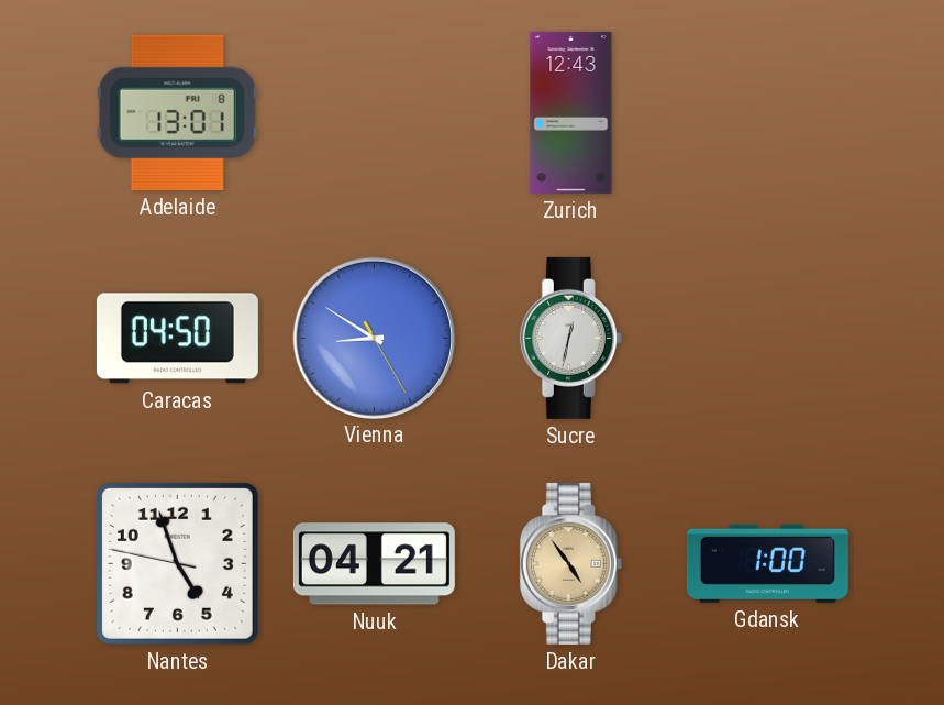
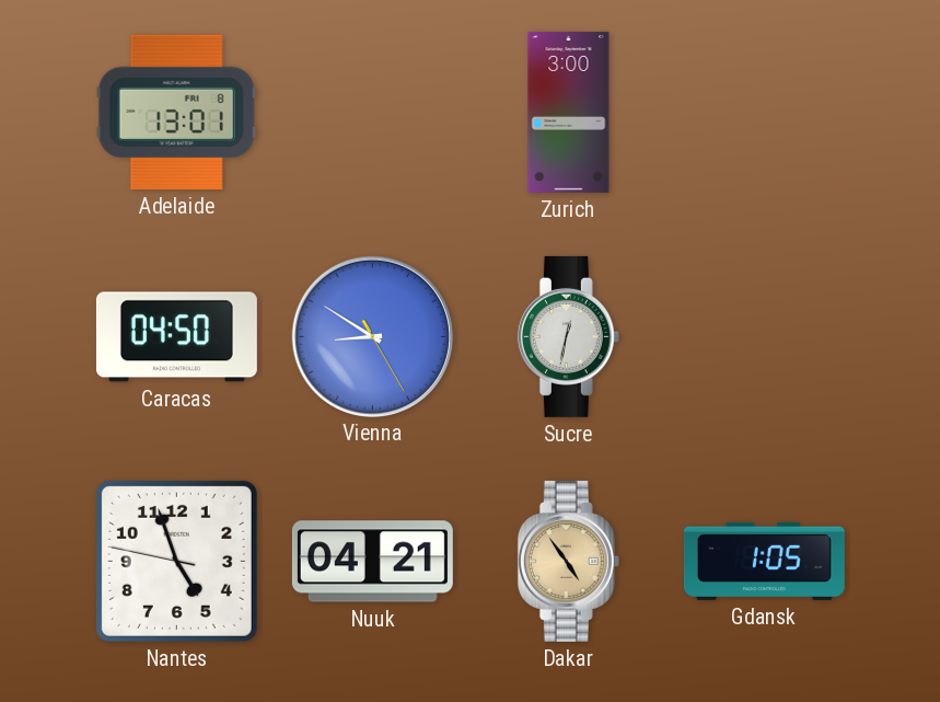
Zurich: 12:43 -> 3:00
Gdansk: 1:00 -> 1:05
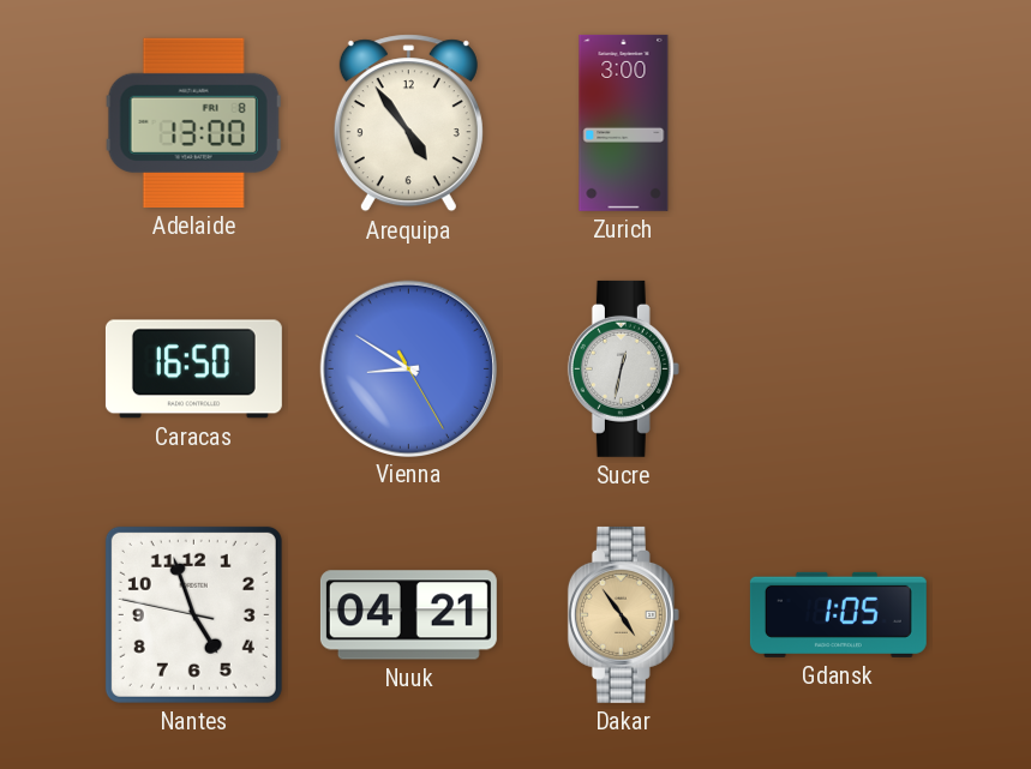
Adelaide: 13:01 -> 13:00
Arequipa: none -> 4:54
Caracas: 04:50 -> 16:50
